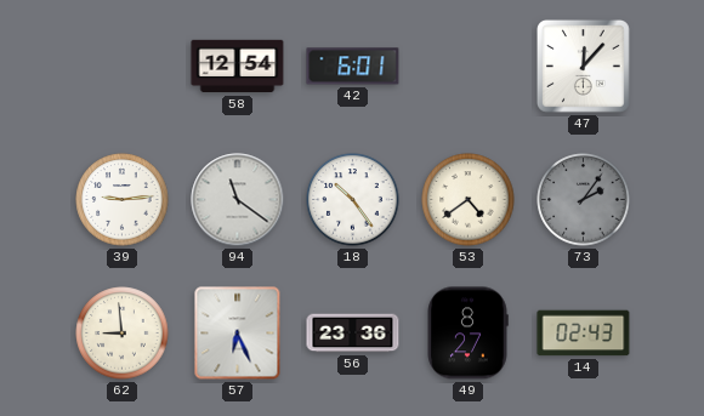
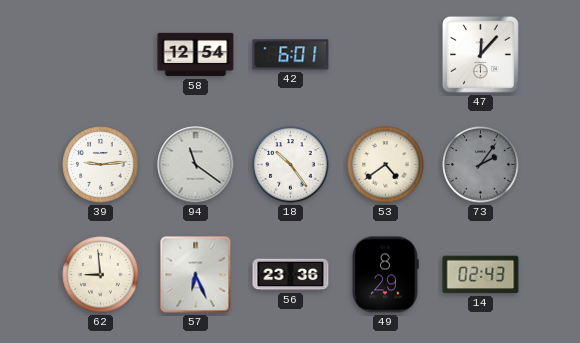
49: 8:27 -> 8:29
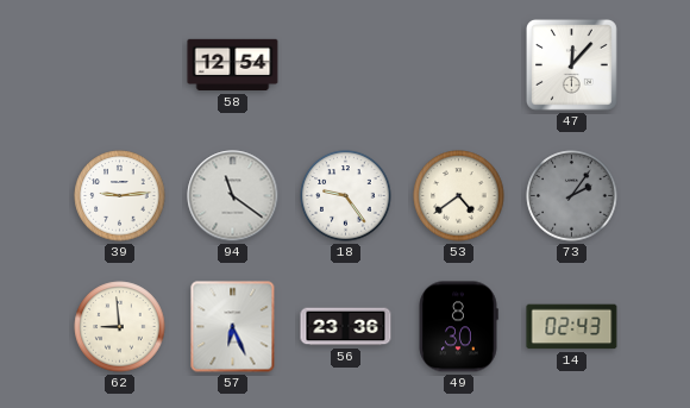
42: 6:01 -> none
18: 10:24 -> 9:24
49: 8:29 -> 8:30
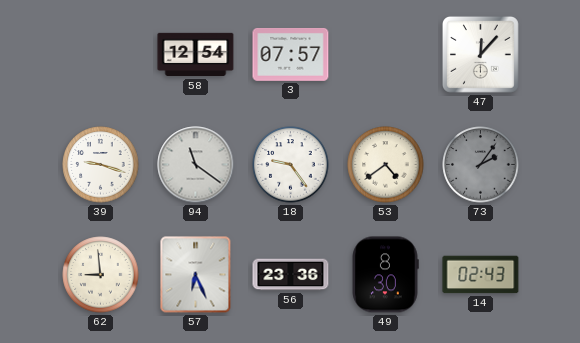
3: none -> 07:57
39: 9:14 -> 9:18
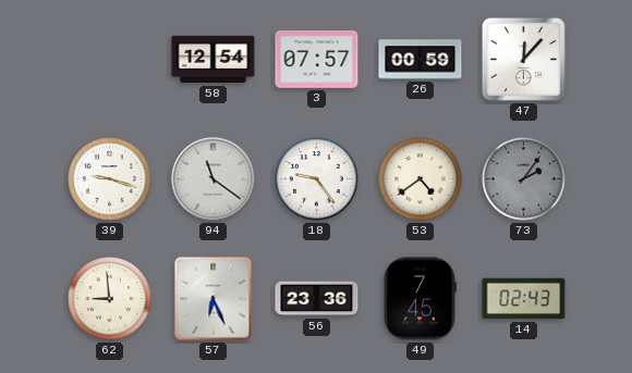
26: none -> 00:59
49: 8:30 -> 7:45
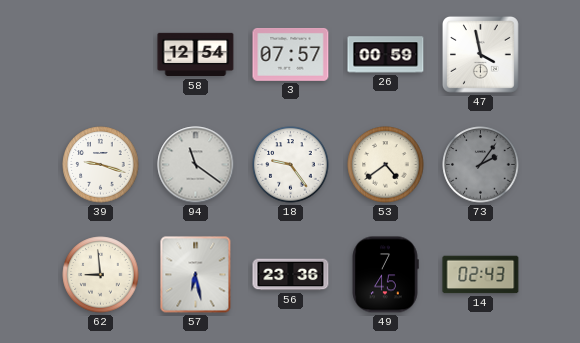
47: 12:07 -> 3:58
57: 6:26 -> 6:28
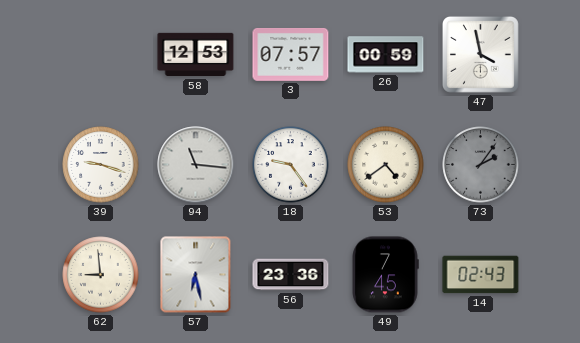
58: 12:54 -> 12:53
94: 11:21 -> 11:16
